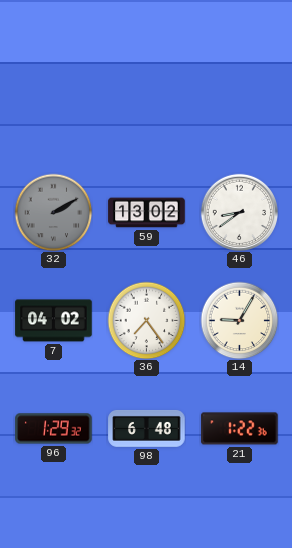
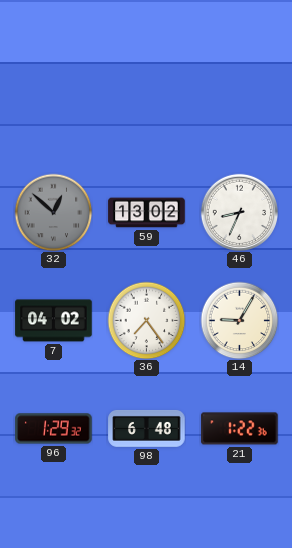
32: 2:10 -> 12:52
46: 8:39 -> 8:34
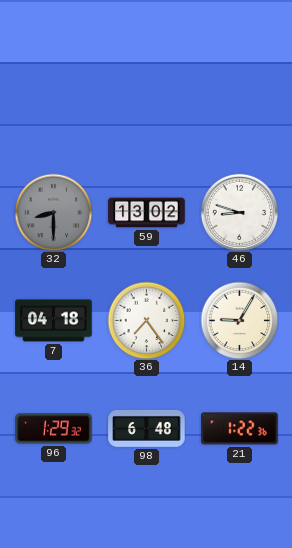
32: 12:52 -> 8:30
46: 8:34 -> 8:48
7: 04:02 -> 04:18
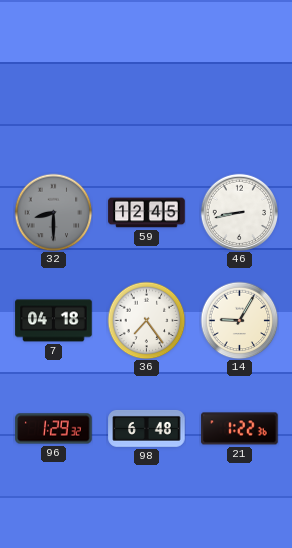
59: 13:02 -> 12:45
46: 8:48 -> 8:43
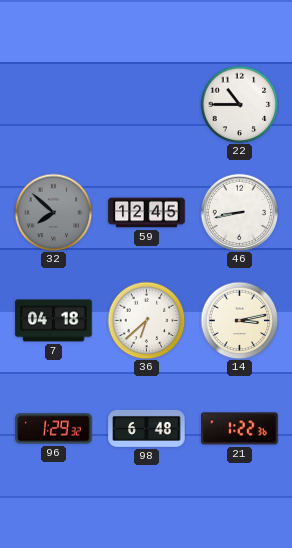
22: none -> 10:45
32: 8:30 -> 7:52
36: 7:24 -> 6:38
14: 9:05 -> 3:13
